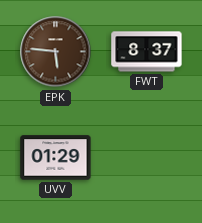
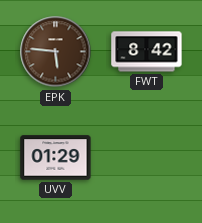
FWT: 8:37 -> 8:42
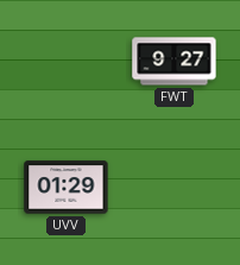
EPK: 5:46 -> none
FWT: 8:42 -> 9:27
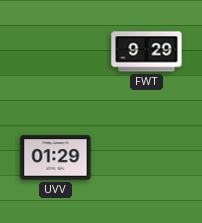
FWT: 9:27 -> 9:29
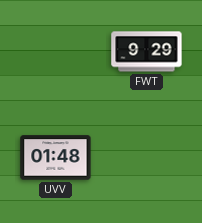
UVV: 01:29 -> 01:48
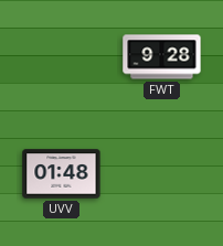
FWT: 9:29 -> 9:28
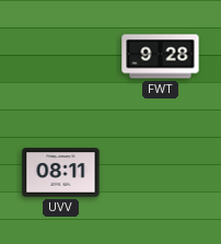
UVV: 01:48 -> 08:11
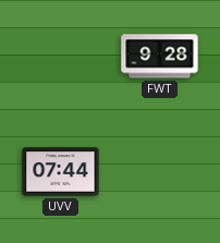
UVV: 08:11 -> 07:44
